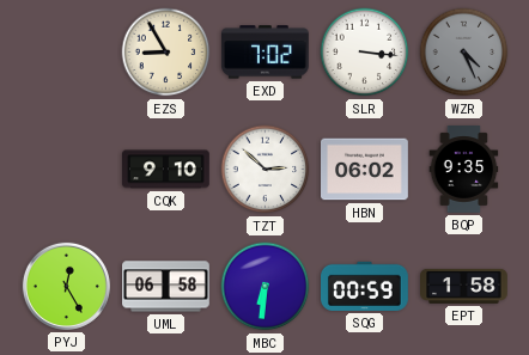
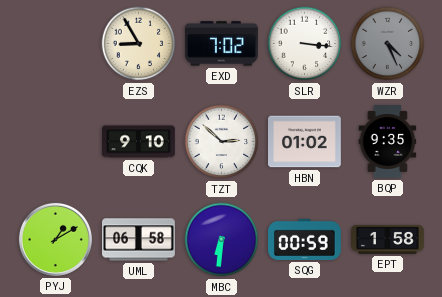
HBN: 06:02 -> 01:02
PYJ: 12:25 -> 1:10
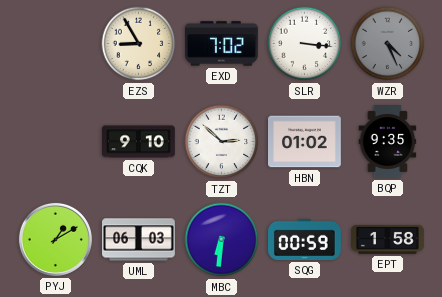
UML: 06:58 -> 06:03
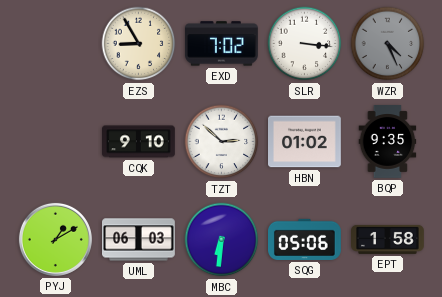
SQG: 00:59 -> 05:06
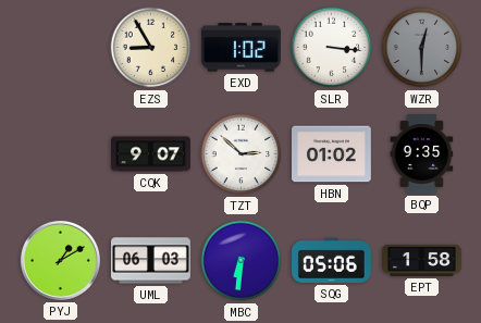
EXD: 7:02 -> 1:02
WZR: 4:26 -> 12:30
CQK: 9:10 -> 9:07
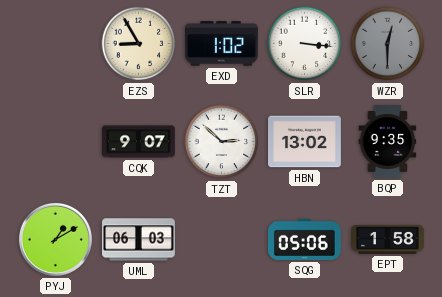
HBN: 01:02 -> 13:02
MBC: 6:31 -> none
